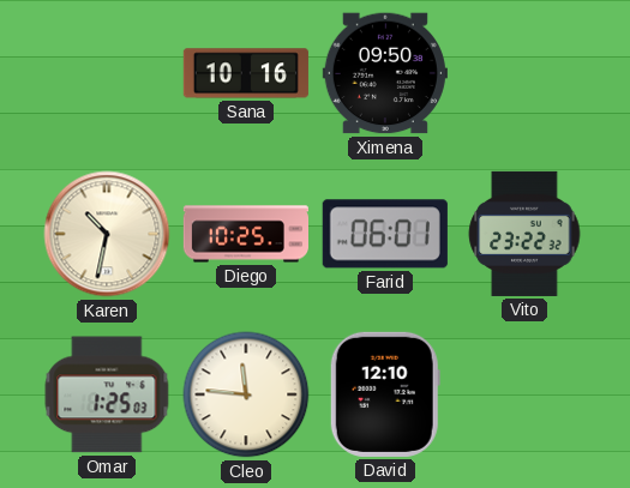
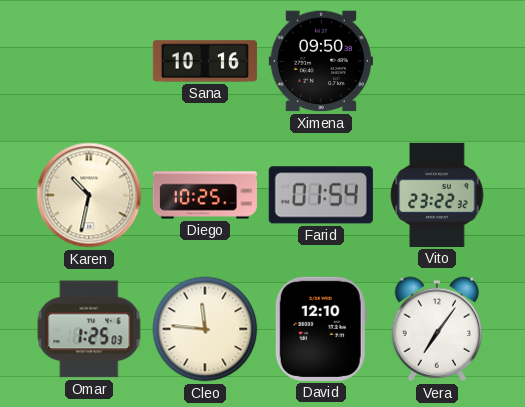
Farid: 06:01 -> 01:54
Vera: none -> 7:06
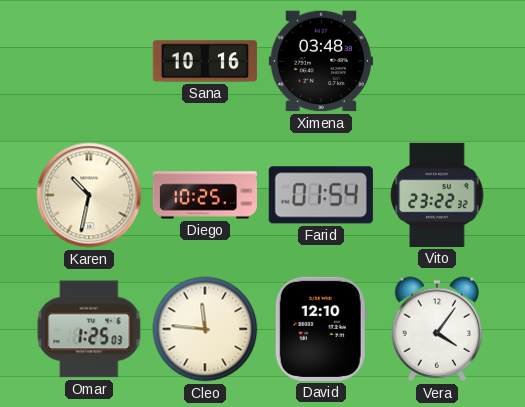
Ximena: 09:50 -> 03:48
Vera: 7:06 -> 4:06
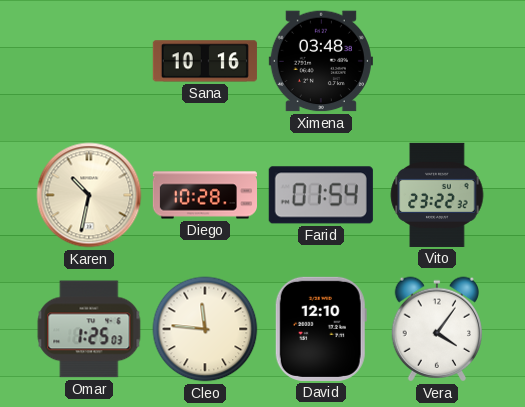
Diego: 10:25 -> 10:28
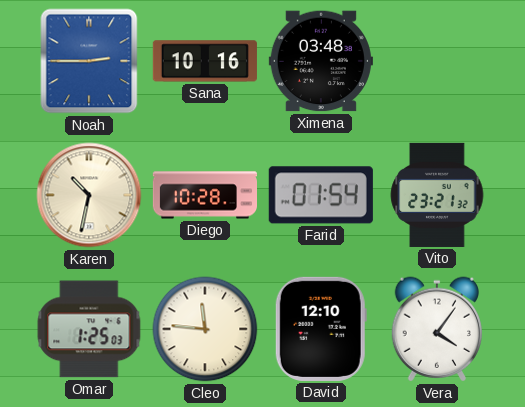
Noah: none -> 2:45
Vito: 23:22 -> 23:21
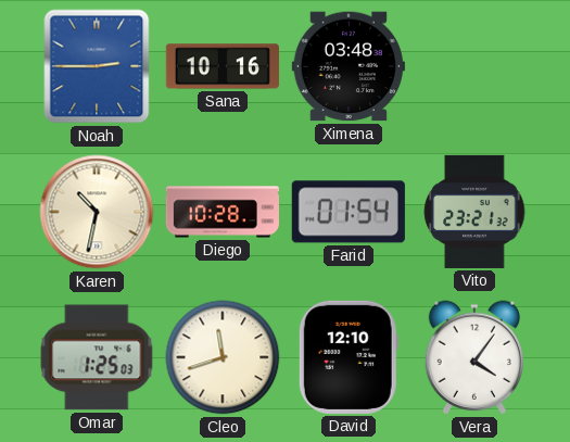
Cleo: 11:46 -> 11:42
